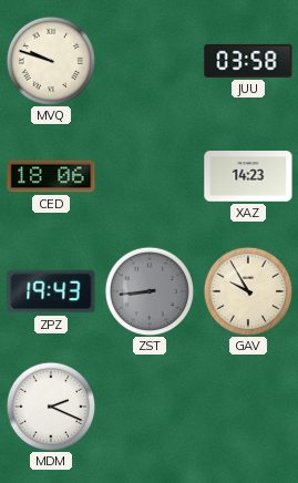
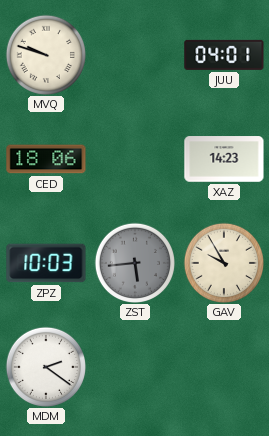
JUU: 03:58 -> 04:01
ZPZ: 19:43 -> 10:03
ZST: 8:44 -> 5:44
MDM: 2:19 -> 2:21
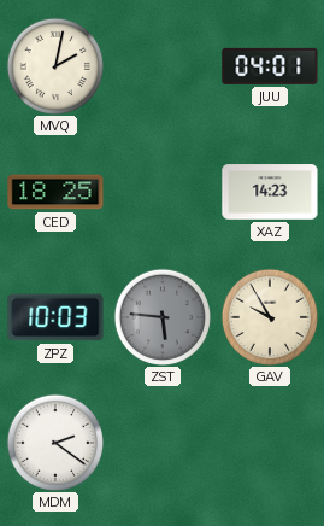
MVQ: 9:48 -> 2:02
CED: 18:06 -> 18:25
ZST: 5:44 -> 5:46
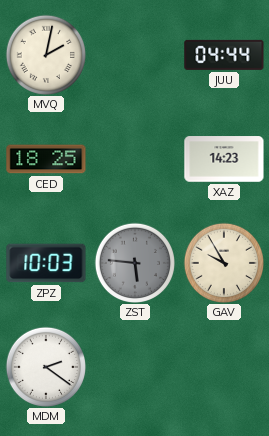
JUU: 04:01 -> 04:44
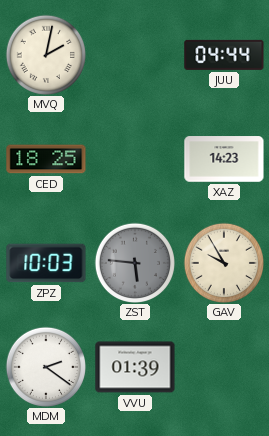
VVU: none -> 01:39
